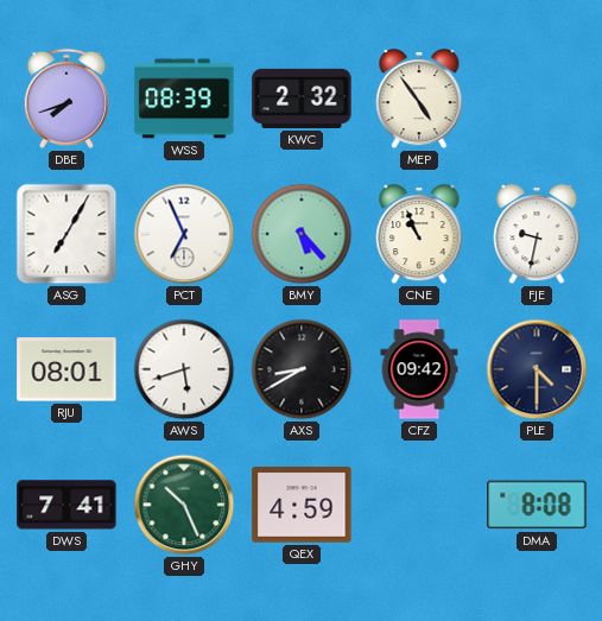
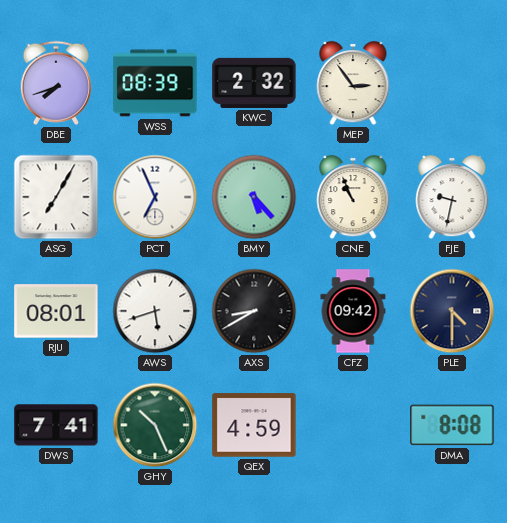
MEP: 4:54 -> 2:54
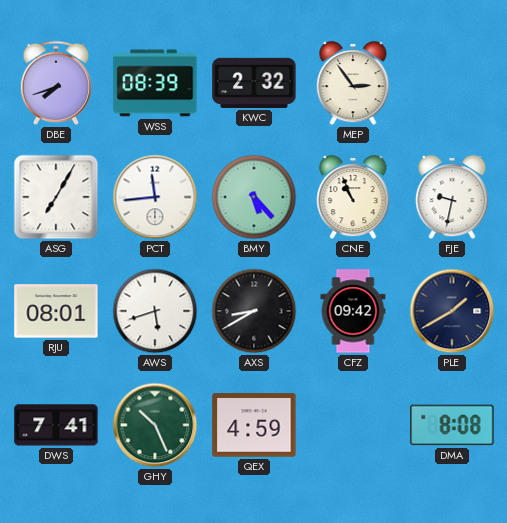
PCT: 6:56 -> 11:44
PLE: 4:30 -> 1:40
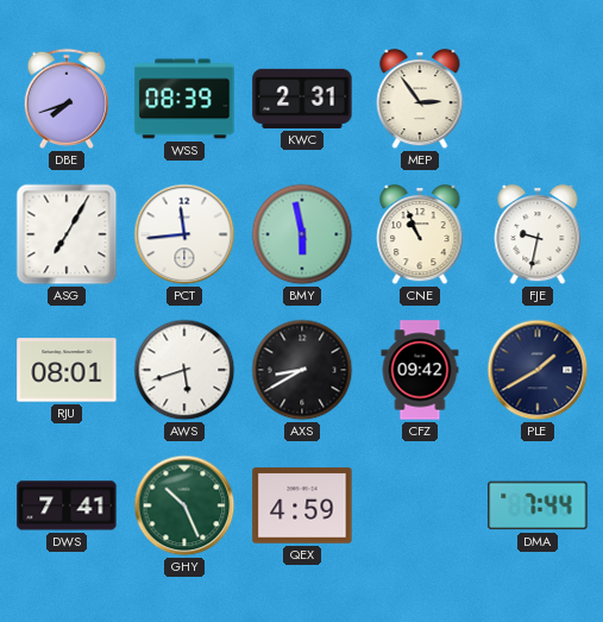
KWC: 2:32 -> 2:31
BMY: 5:23 -> 5:58
DMA: 8:08 -> 7:44
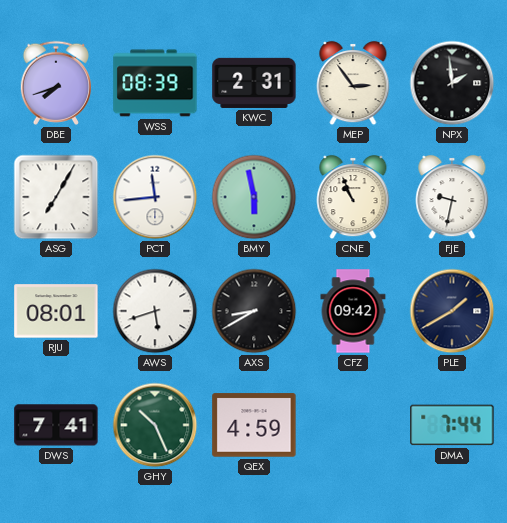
NPX: none -> 1:59
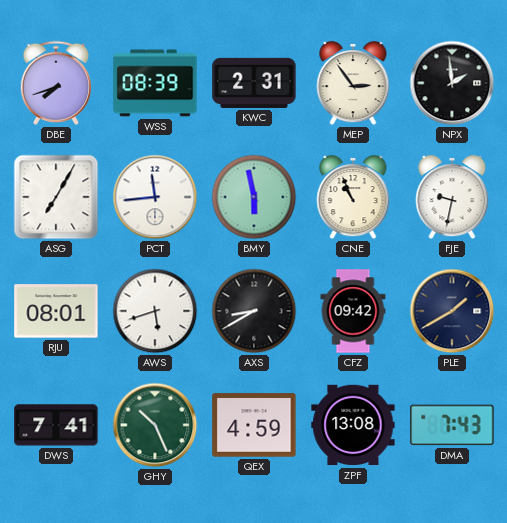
ZPF: none -> 13:08
DMA: 7:44 -> 7:43
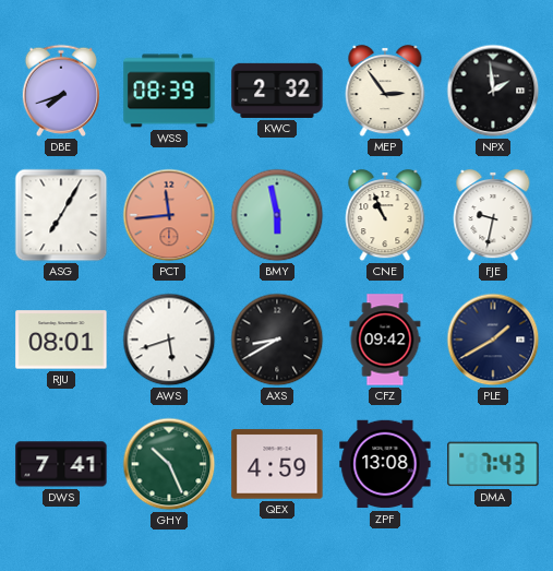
KWC: 2:31 -> 2:32
PCT dial: white -> salmon
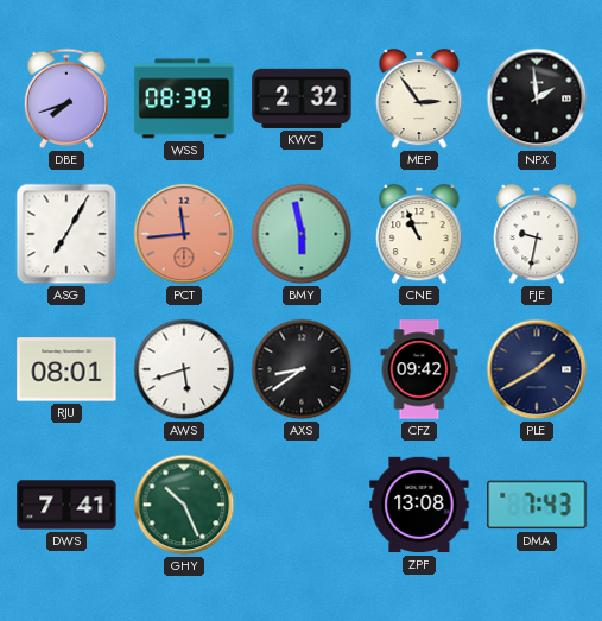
AXS: 8:40 -> 8:39
QEX: 4:59 -> none
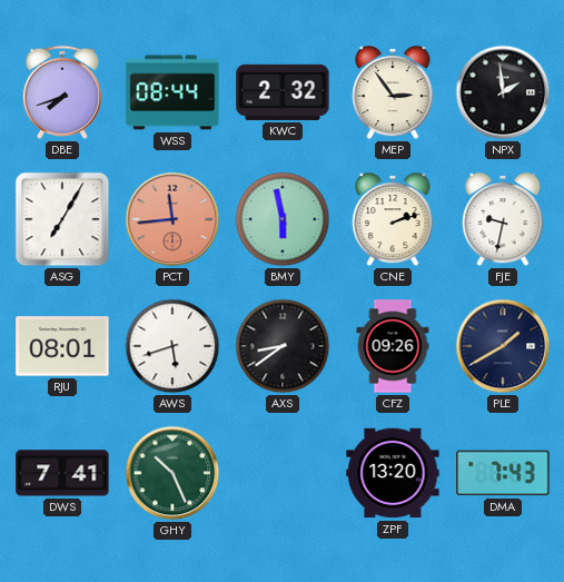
WSS: 08:39 -> 08:44
CNE: 10:56 -> 2:12
CFZ: 09:42 -> 09:26
ZPF: 13:08 -> 13:20
